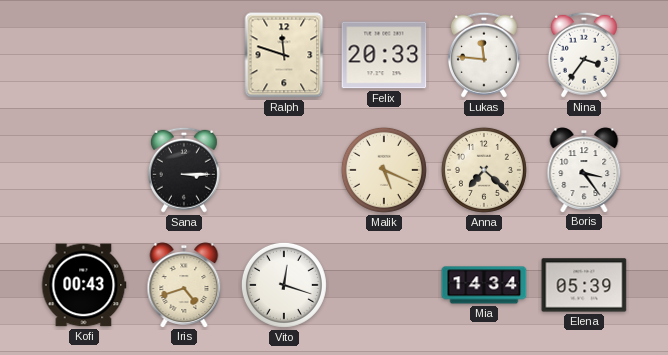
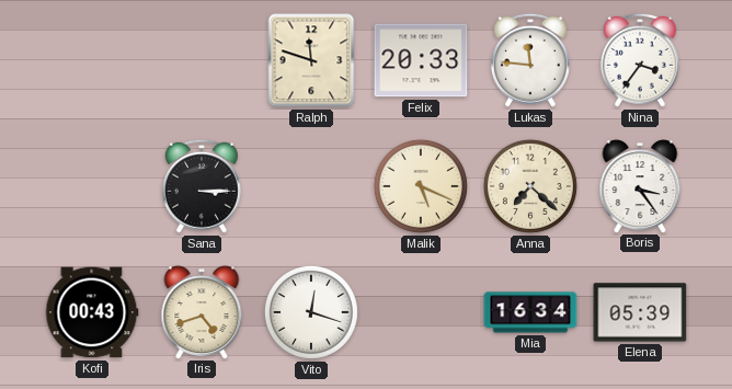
Mia: 14:34 -> 16:34
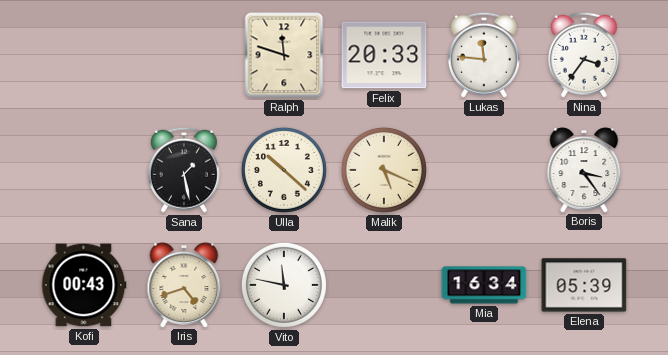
Sana: 3:15 -> 1:28
Ulla: none -> 10:22
Anna: 7:22 -> none
Vito: 12:18 -> 11:47
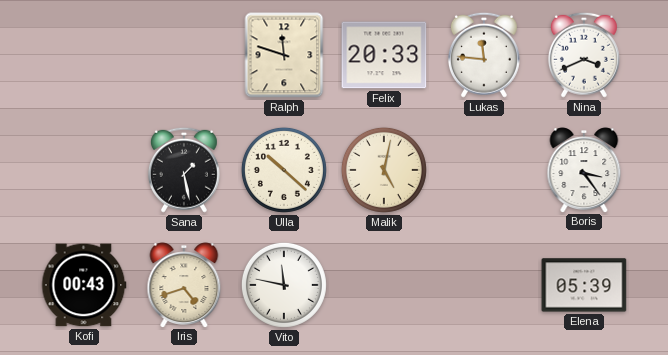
Nina: 3:36 -> 3:41
Malik: 5:19 -> 5:02
Mia: 16:34 -> none
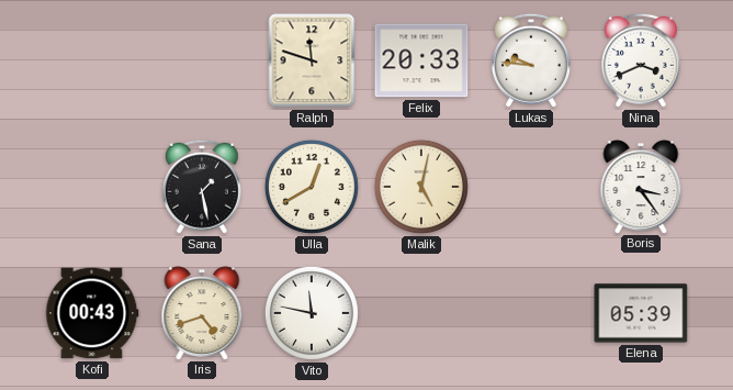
Lukas: 11:46 -> 9:46
Ulla: 10:22 -> 12:40
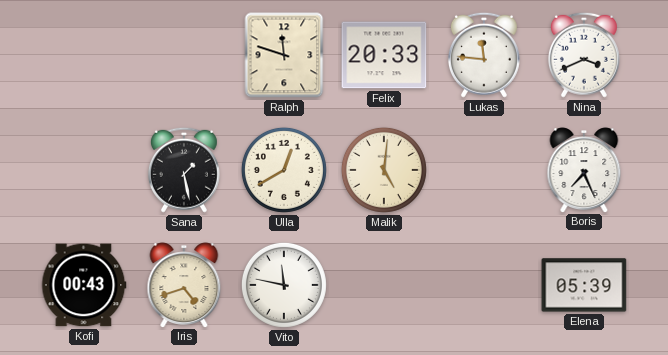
Lukas: 9:46 -> 11:46
Malik: 5:02 -> 5:01
Boris: 3:24 -> 7:26
